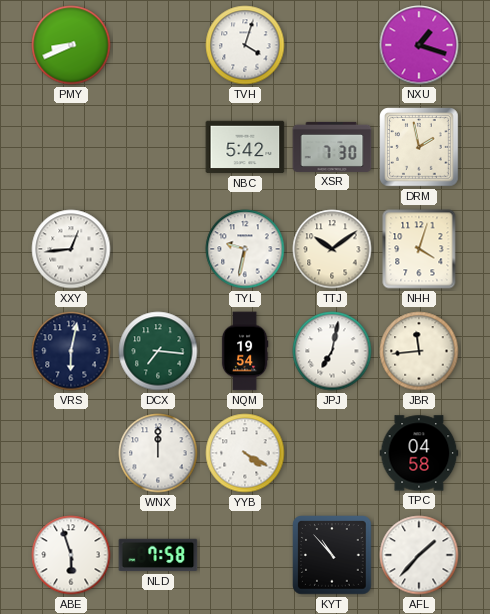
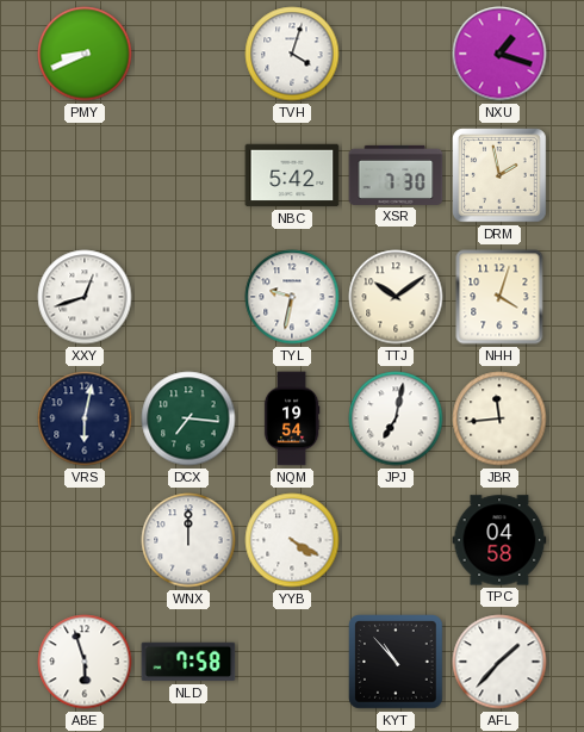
XXY: 12:44 -> 12:42
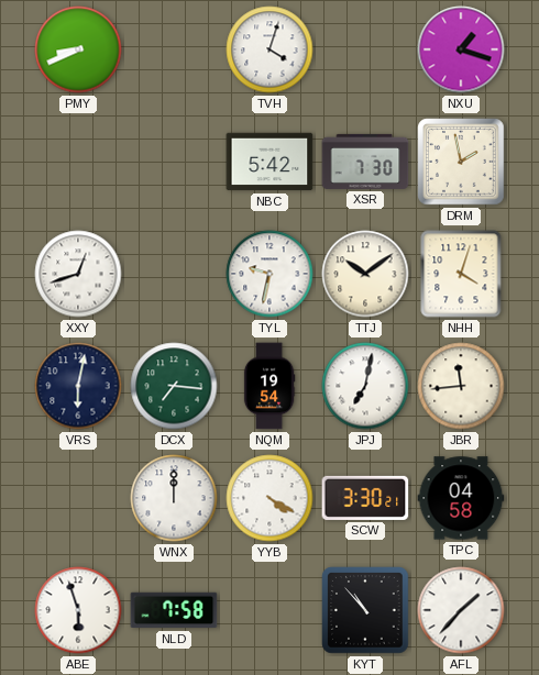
SCW: none -> 3:30
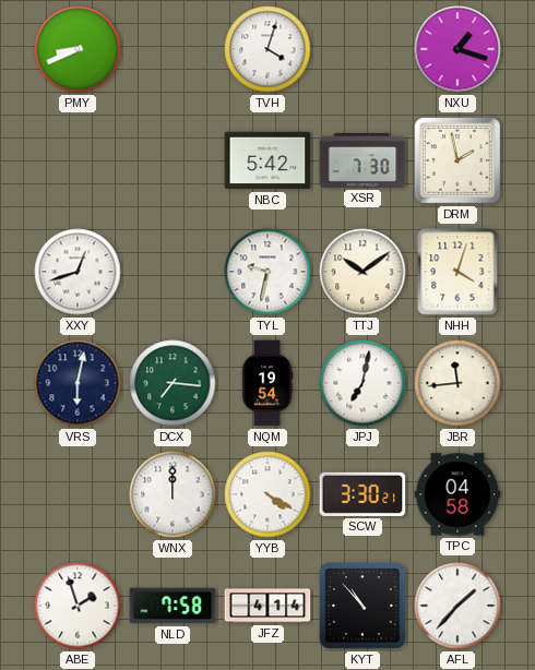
ABE: 5:57 -> 1:57
JFZ: none -> 4:14
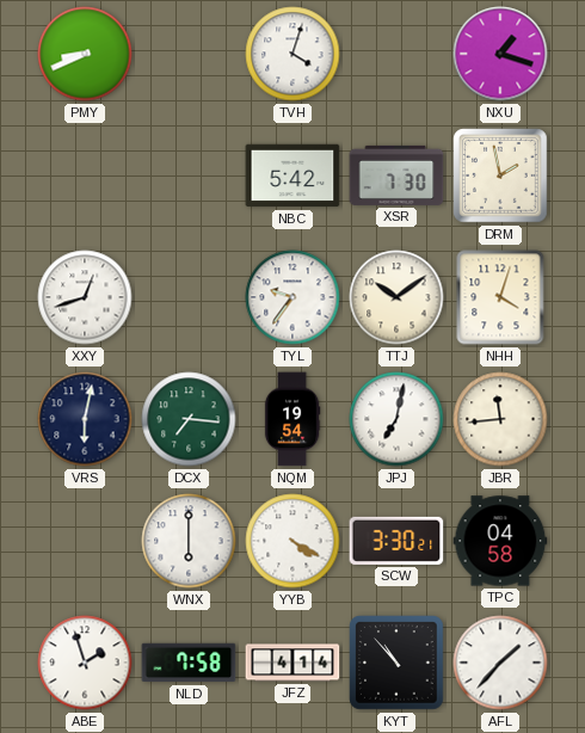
TYL: 9:32 -> 9:36
WNX: 12:00 -> 6:00
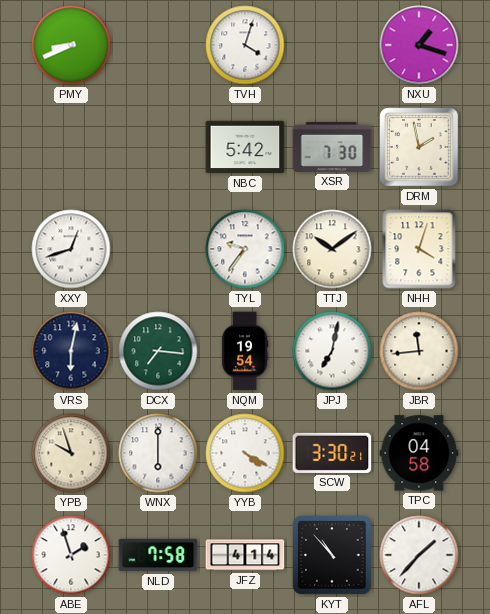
YPB: none -> 9:57
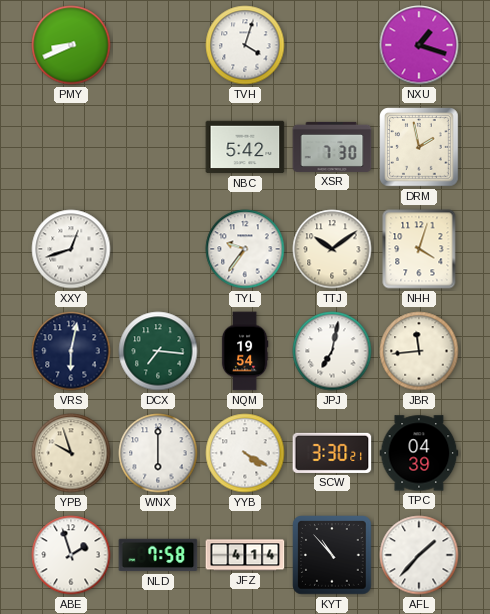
TPC: 04:58 -> 04:39
